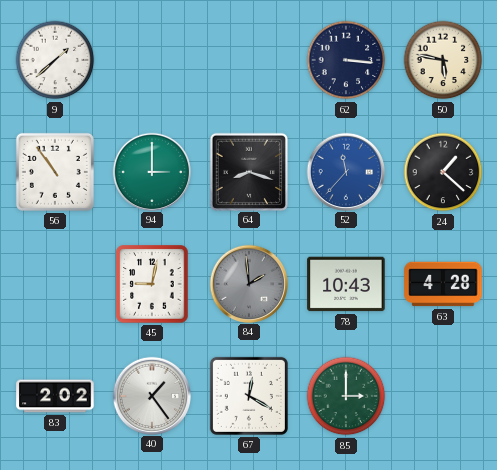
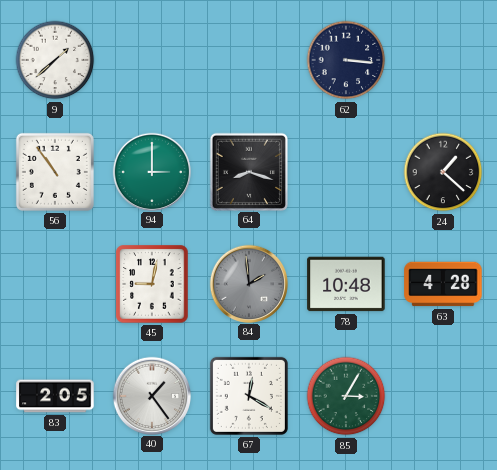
50: 5:47 -> none
52: 11:37 -> none
78: 10:43 -> 10:48
83: 2:02 -> 2:05
85: 3:00 -> 3:05
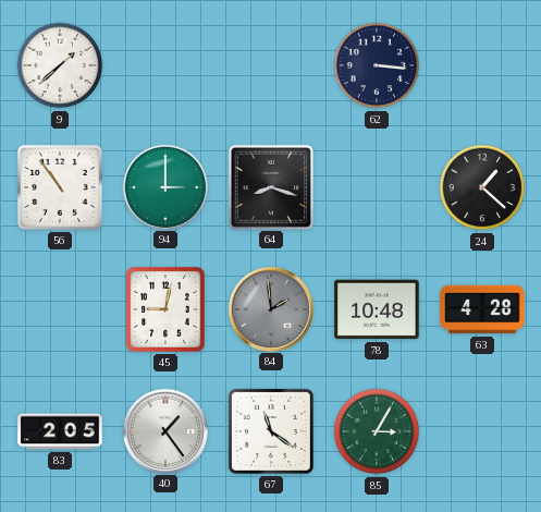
67: 12:20 -> 11:21
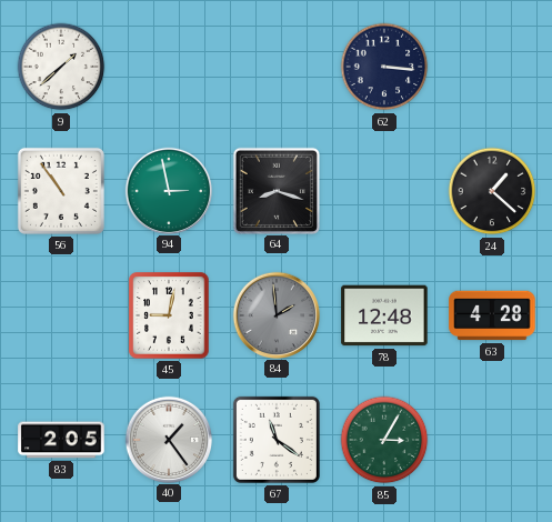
94: 3:00 -> 2:58
78: 10:48 -> 12:48
